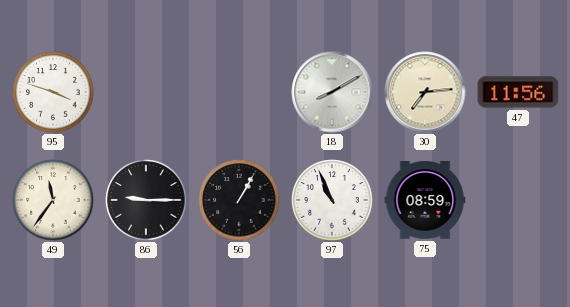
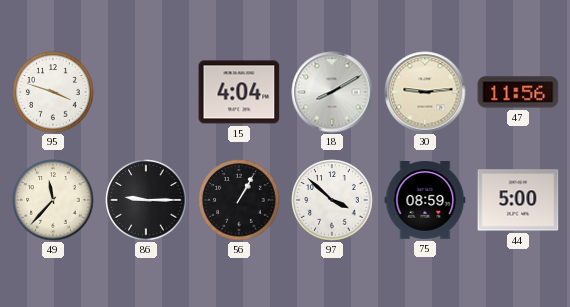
15: none -> 4:04
30: 7:14 -> 9:14
49: 11:36 -> 11:37
97: 10:56 -> 3:52
44: none -> 5:00
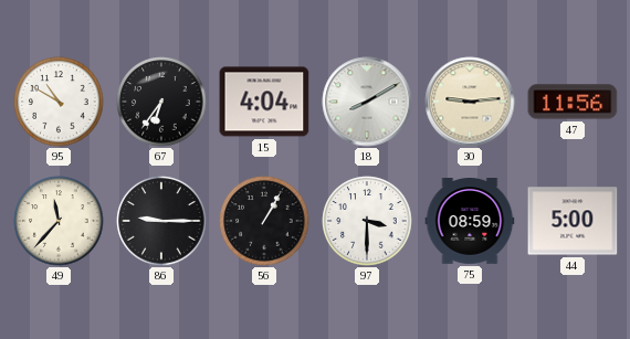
95: 3:48 -> 10:50
67: none -> 6:36
97: 3:52 -> 3:30
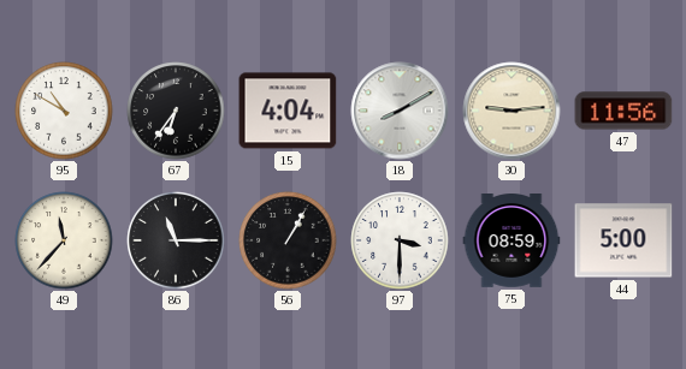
86: 9:15 -> 11:15
